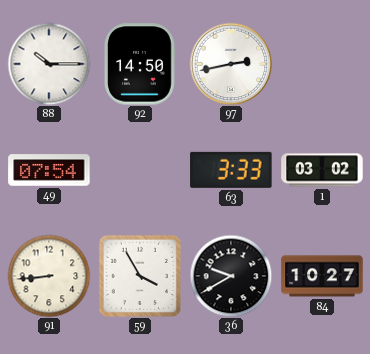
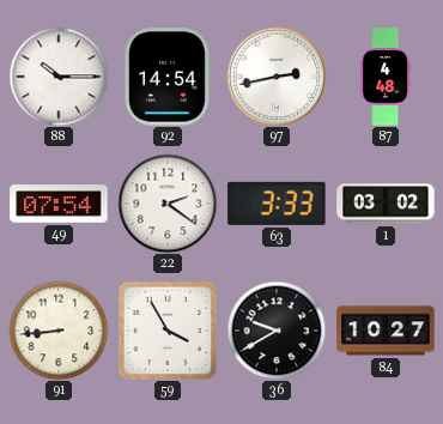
92: 14:50 -> 14:54
87: none -> 4:48
22: none -> 2:21
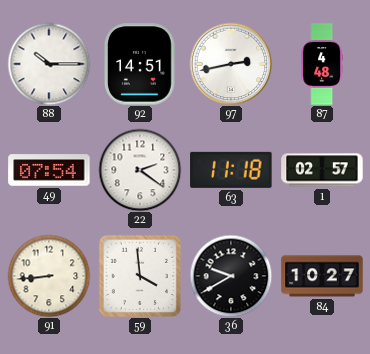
92: 14:54 -> 14:51
63: 3:33 -> 11:18
1: 03:02 -> 02:57
59: 3:55 -> 3:59
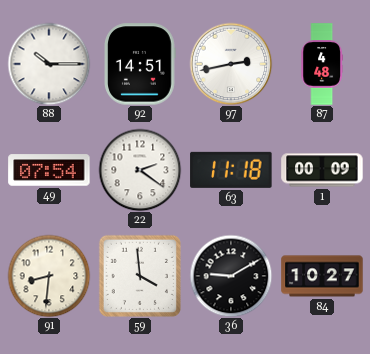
1: 02:57 -> 00:09
91: 8:44 -> 8:31
36: 9:40 -> 9:10
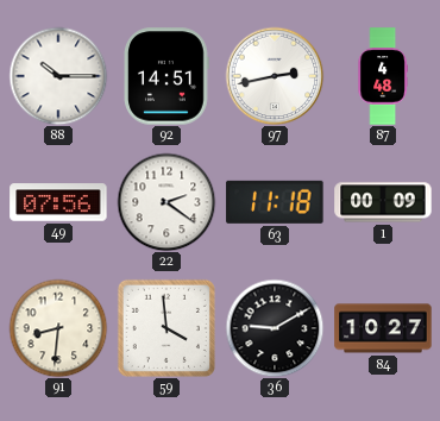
49: 07:54 -> 07:56
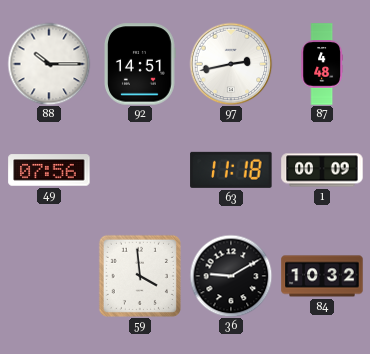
22: 2:21 -> none
91: 8:31 -> none
84: 10:27 -> 10:32
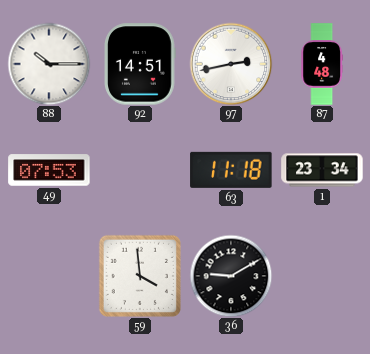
49: 07:56 -> 07:53
1: 00:09 -> 23:34
84: 10:32 -> none
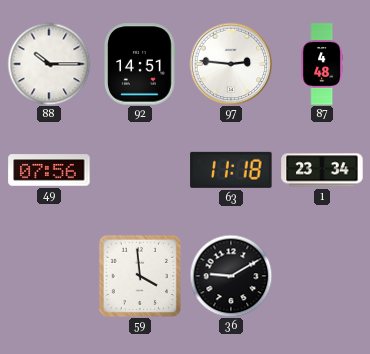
97: 2:43 -> 2:46
49: 07:53 -> 07:56
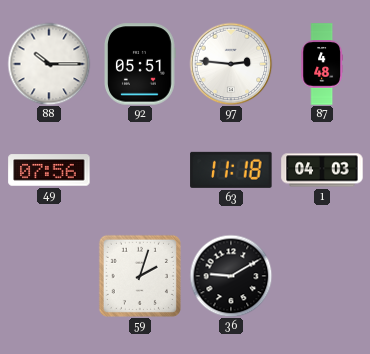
92: 14:51 -> 05:51
1: 23:34 -> 04:03
59: 3:59 -> 2:03
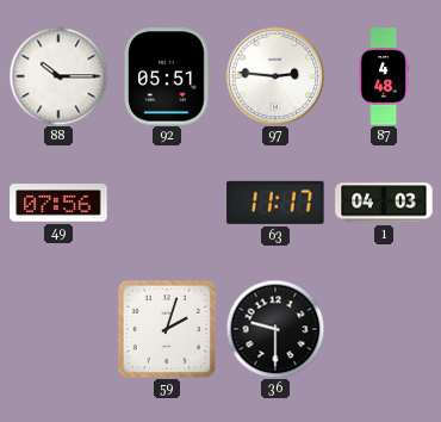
63: 11:18 -> 11:17
36: 9:10 -> 9:30
